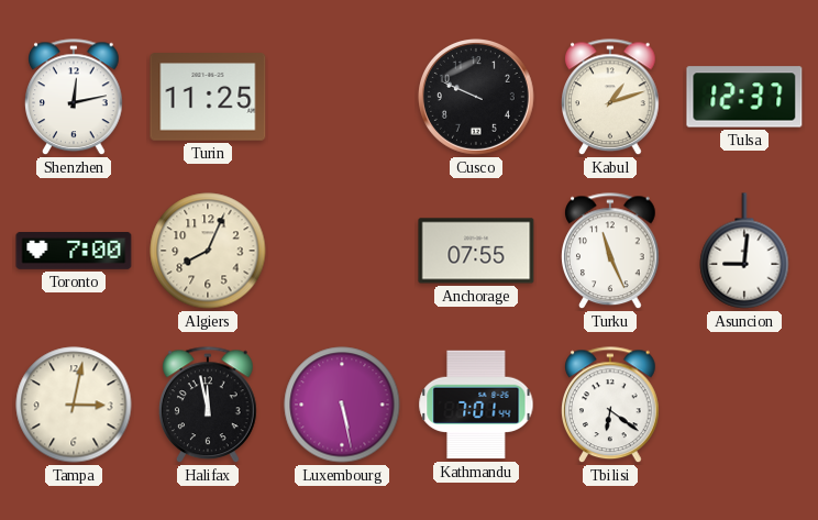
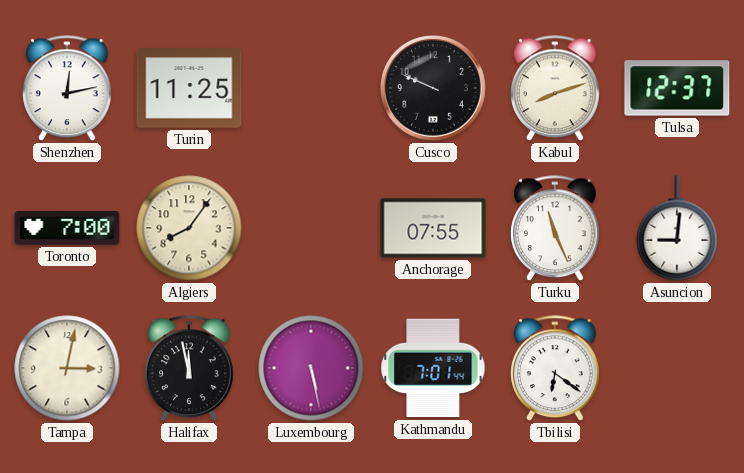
Kabul: 1:12 -> 8:12
Algiers: 8:04 -> 8:06
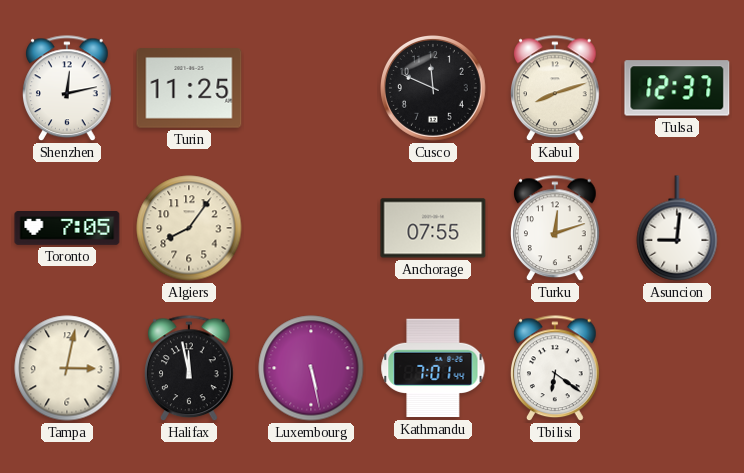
Cusco: 9:49 -> 11:49
Toronto: 7:00 -> 7:05
Turku: 11:26 -> 12:12
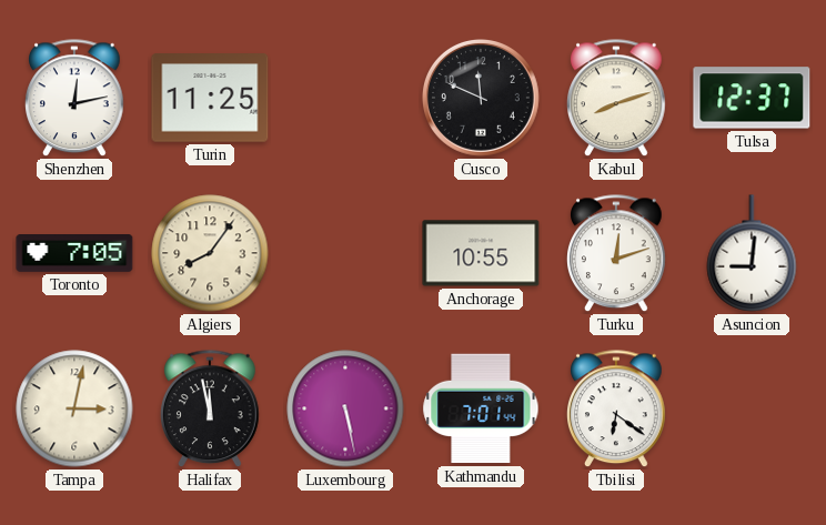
Anchorage: 07:55 -> 10:55
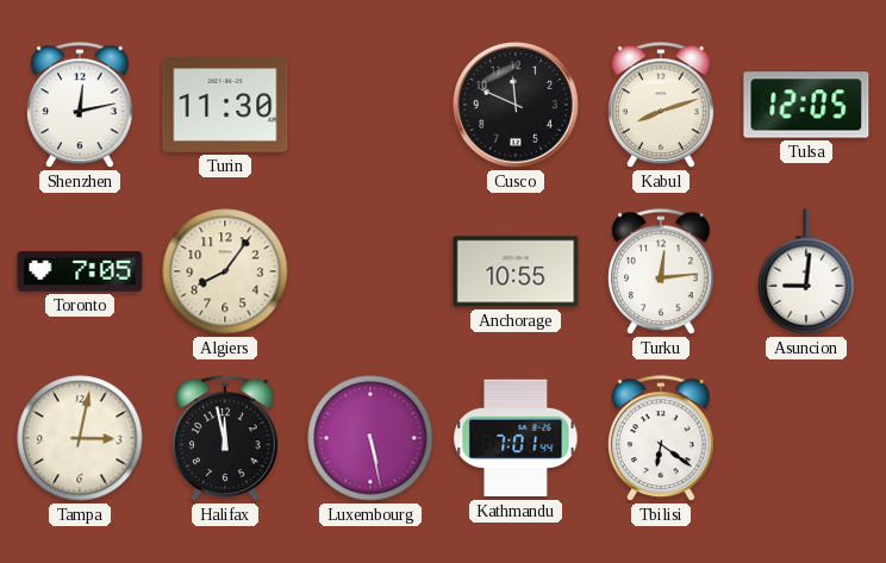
Turin: 11:25 -> 11:30
Tulsa: 12:37 -> 12:05
Turku: 12:12 -> 12:14
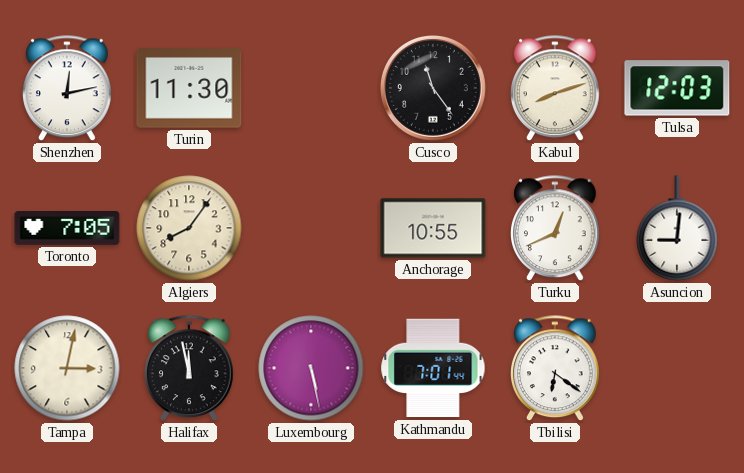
Cusco: 11:49 -> 11:24
Tulsa: 12:05 -> 12:03
Turku: 12:14 -> 12:41
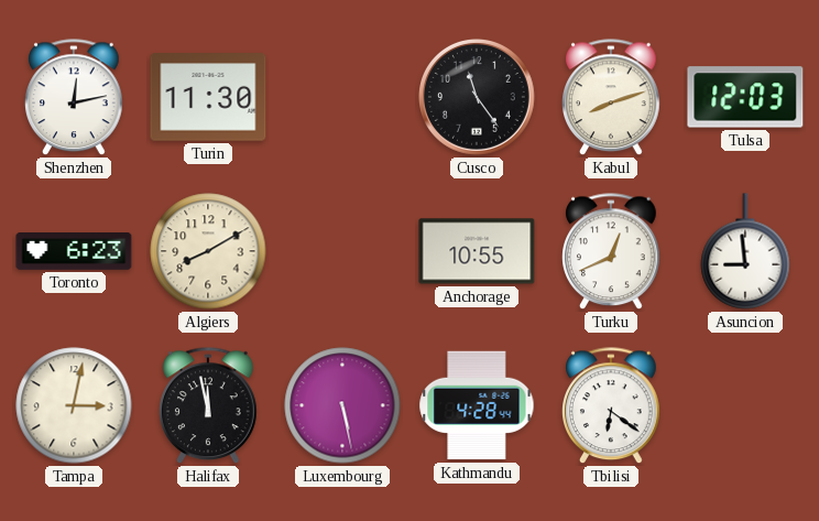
Toronto: 7:05 -> 6:23
Algiers: 8:06 -> 8:10
Asuncion: 9:01 -> 8:59
Kathmandu: 7:01 -> 4:28
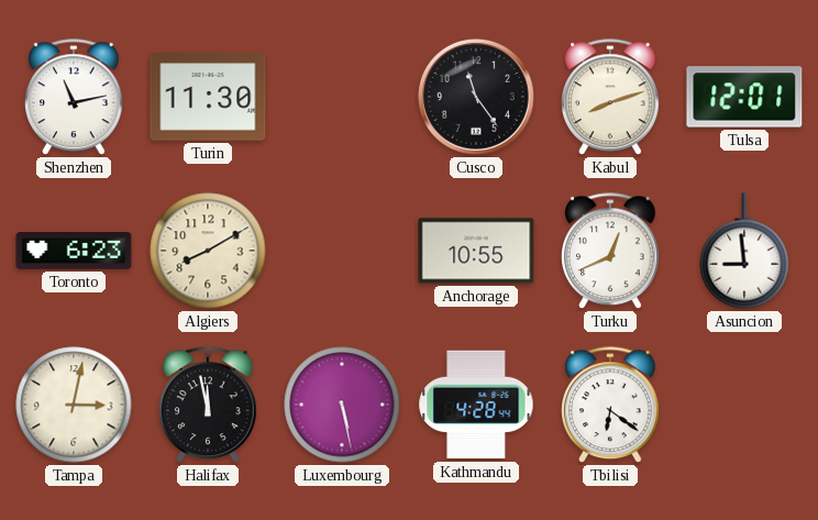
Shenzhen: 12:13 -> 11:13
Tulsa: 12:03 -> 12:01
